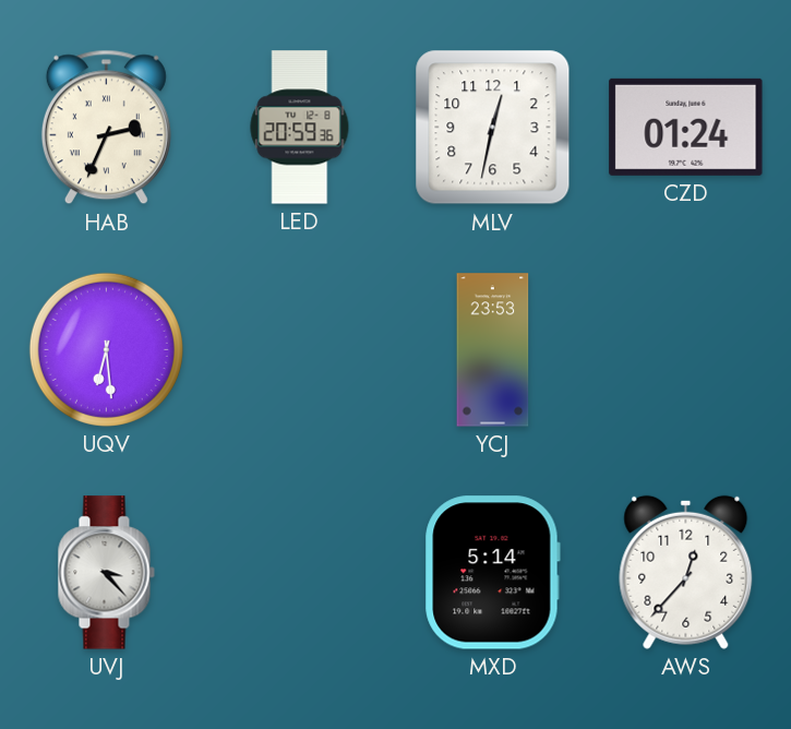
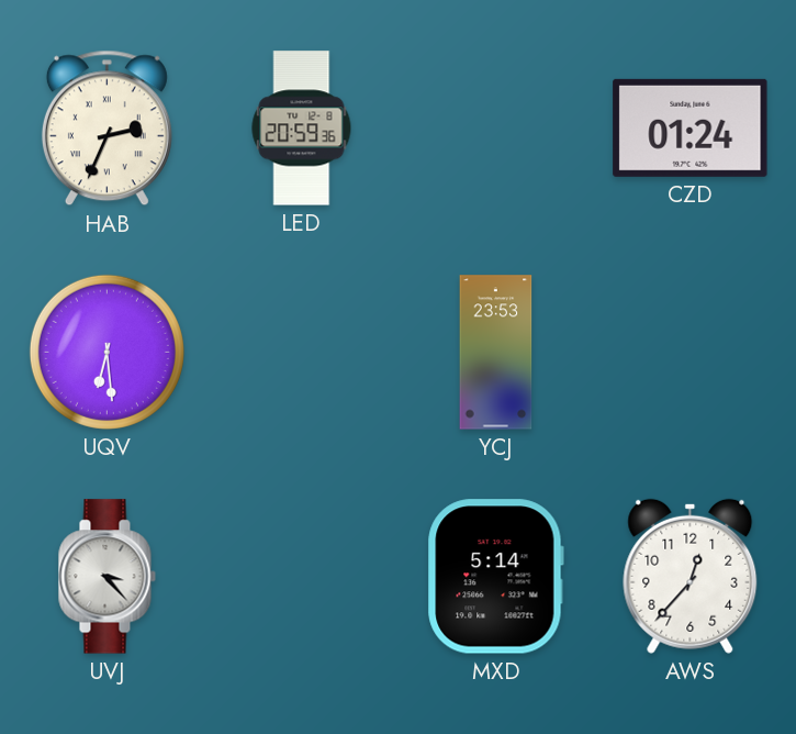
MLV: 12:32 -> none
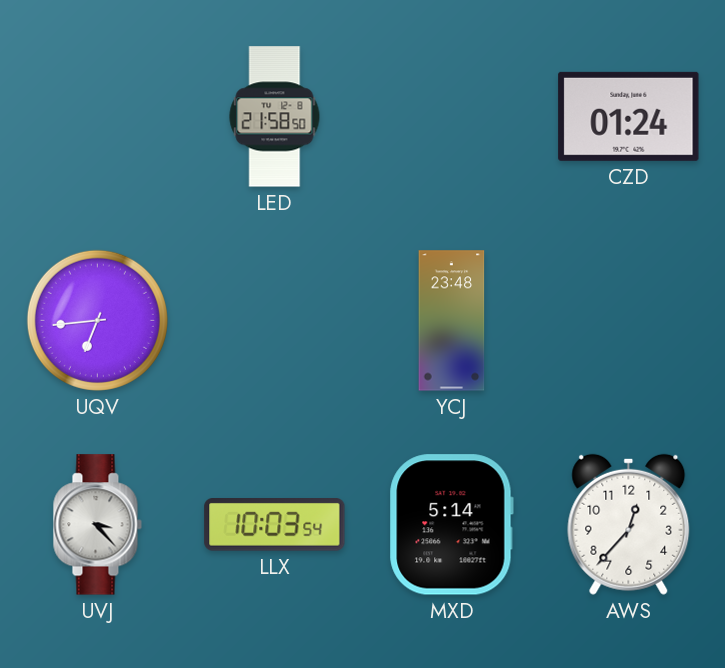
HAB: 2:34 -> none
LED: 20:59 -> 21:58
UQV: 6:29 -> 6:44
YCJ: 23:53 -> 23:48
LLX: none -> 10:03
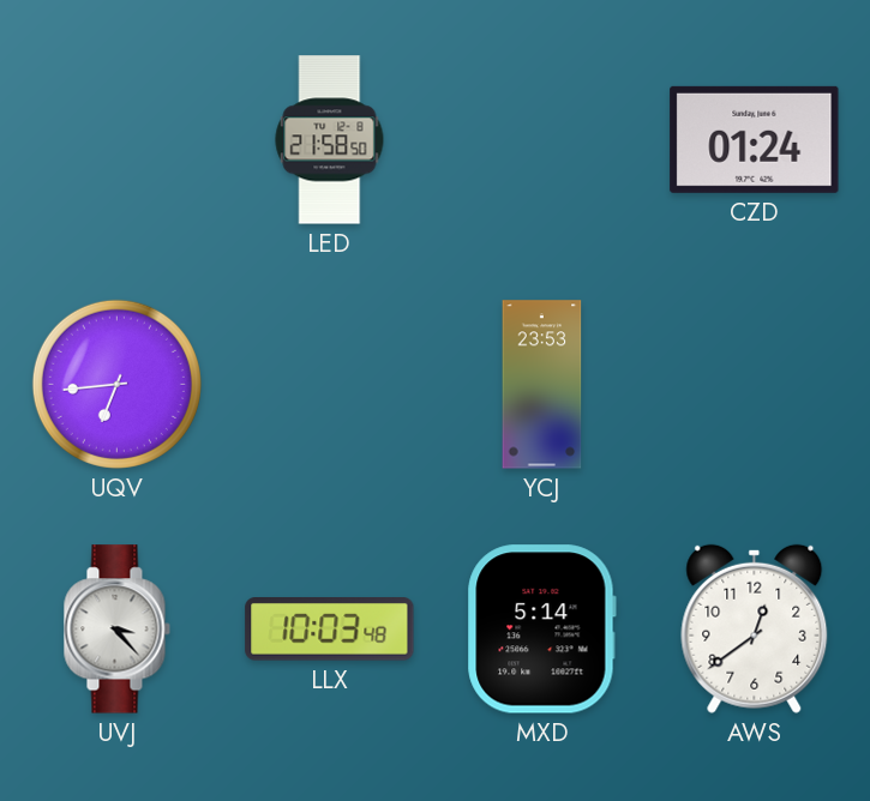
YCJ: 23:48 -> 23:53
LLX: 10:03:54 -> 10:03:48
AWS: 12:37 -> 12:39
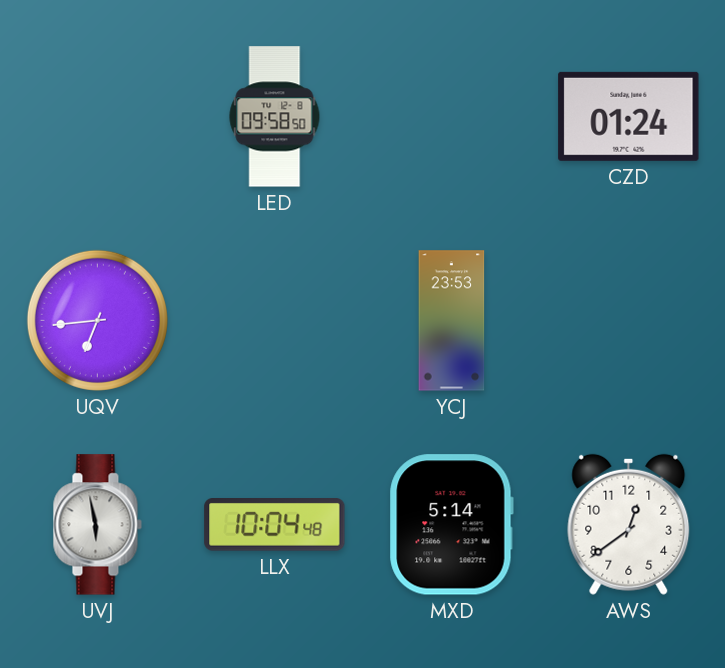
LED: 21:58 -> 09:58
UVJ: 3:23 -> 5:58
LLX: 10:03 -> 10:04
